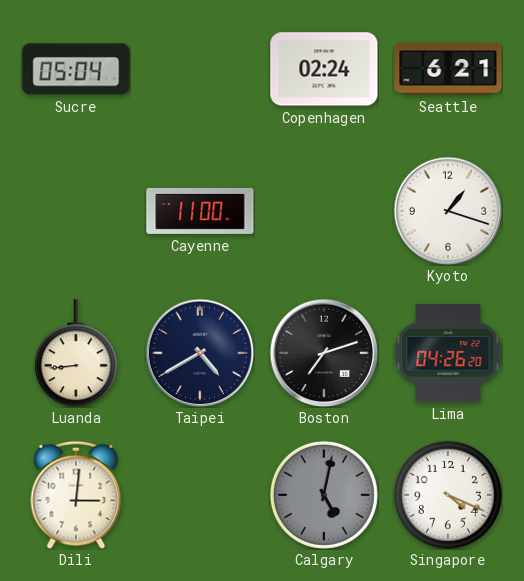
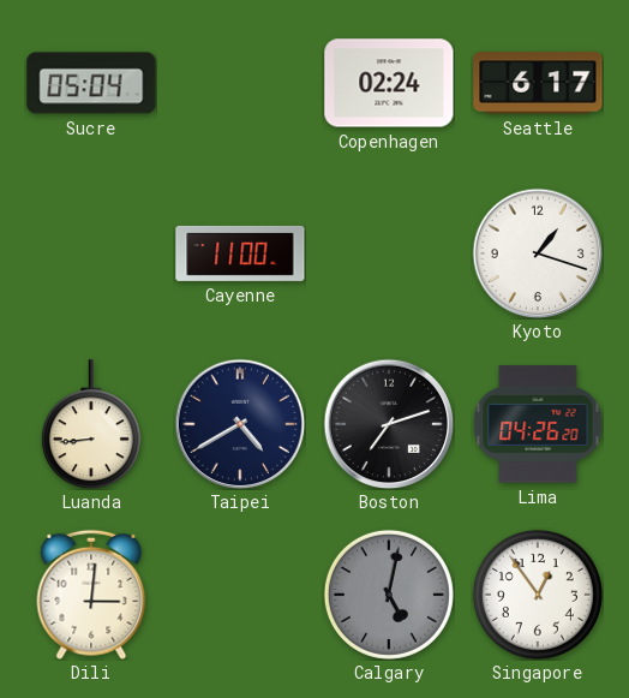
Seattle: 6:21 -> 6:17
Singapore: 4:19 -> 12:54
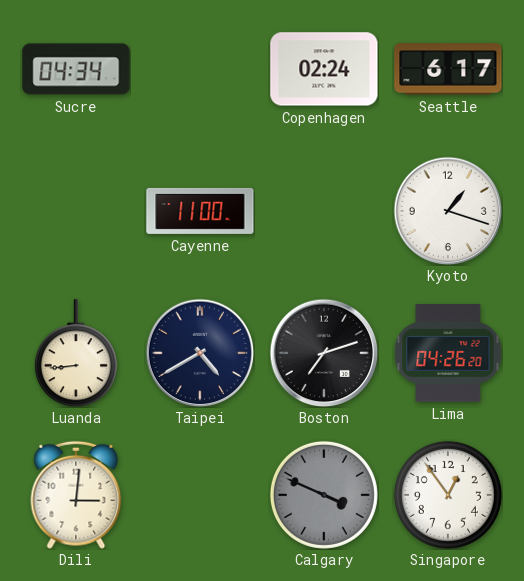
Sucre: 05:04 -> 04:34
Calgary: 5:02 -> 3:49
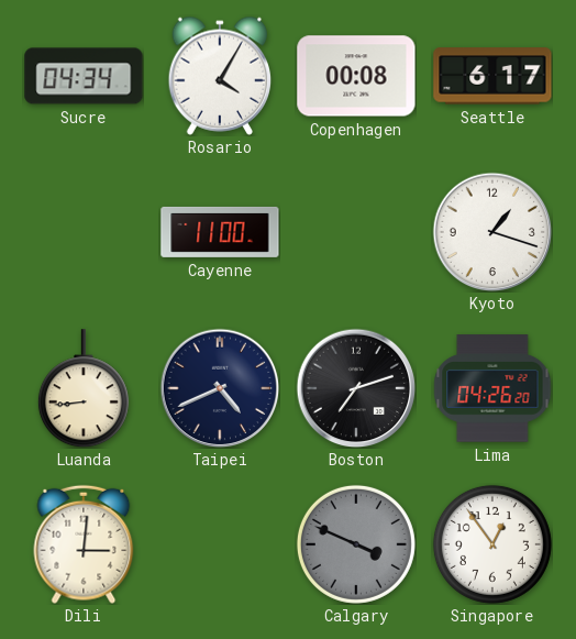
Rosario: none -> 4:05
Copenhagen: 02:24 -> 00:08
Taipei: 4:40 -> 4:41
